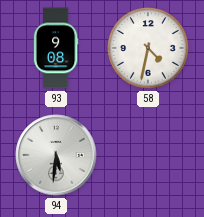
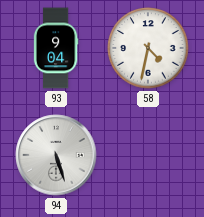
93: 9:08 -> 9:04
94: 5:31 -> 5:27
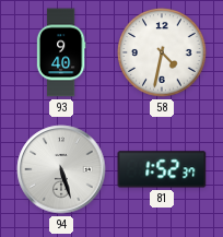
93: 9:04 -> 9:40
81: none -> 1:52
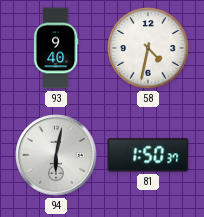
94: 5:27 -> 6:02
81: 1:52 -> 1:50
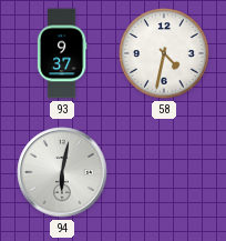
93: 9:40 -> 9:37
81: 1:50 -> none
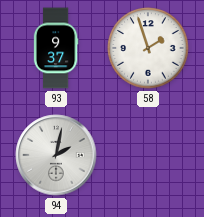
58: 4:32 -> 1:57
94: 6:02 -> 2:02
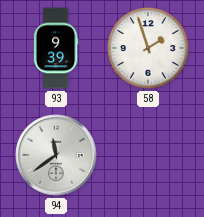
93: 9:37 -> 9:39
94: 2:02 -> 11:39
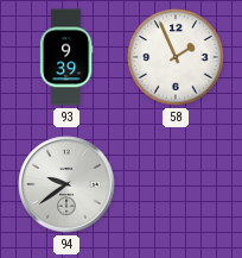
58: 1:57 -> 1:56
94: 11:39 -> 9:39
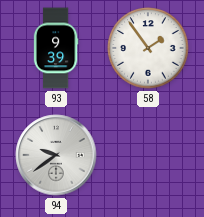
58: 1:56 -> 1:54
